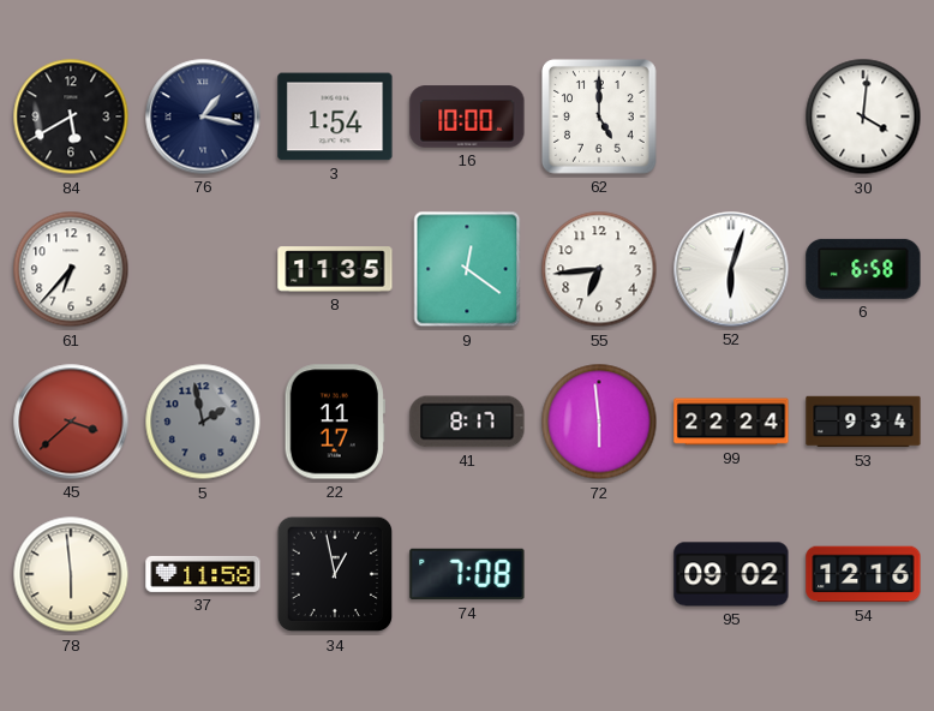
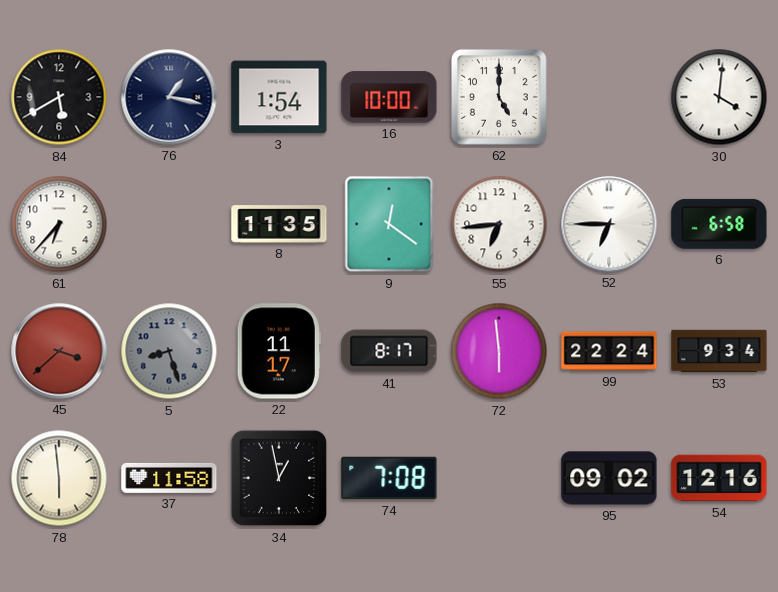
52: 6:03 -> 6:45
5: 1:58 -> 8:27
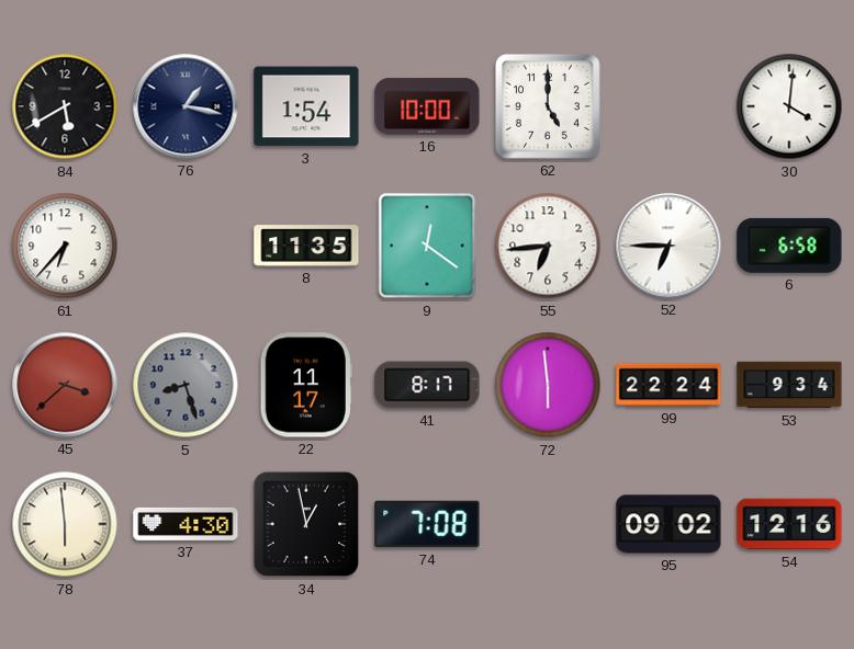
37: 11:58 -> 4:30
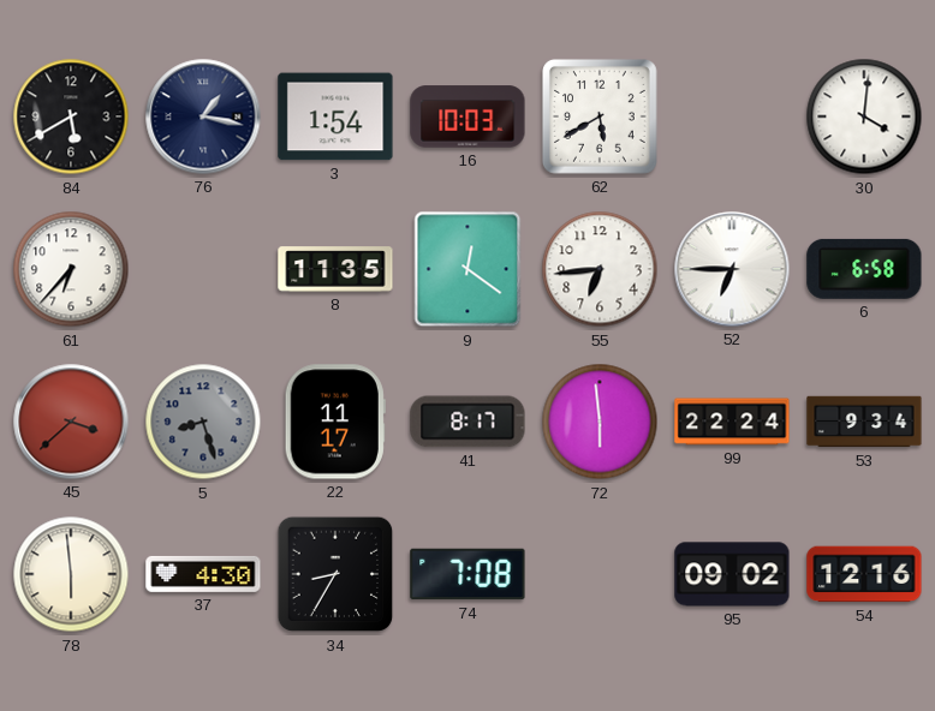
16: 10:00 -> 10:03
62: 5:00 -> 5:40
34: 12:58 -> 8:35
